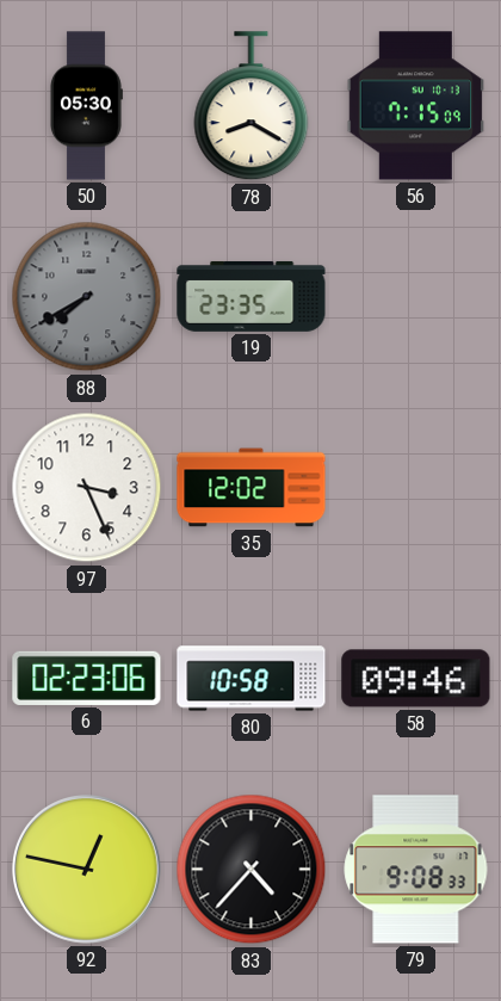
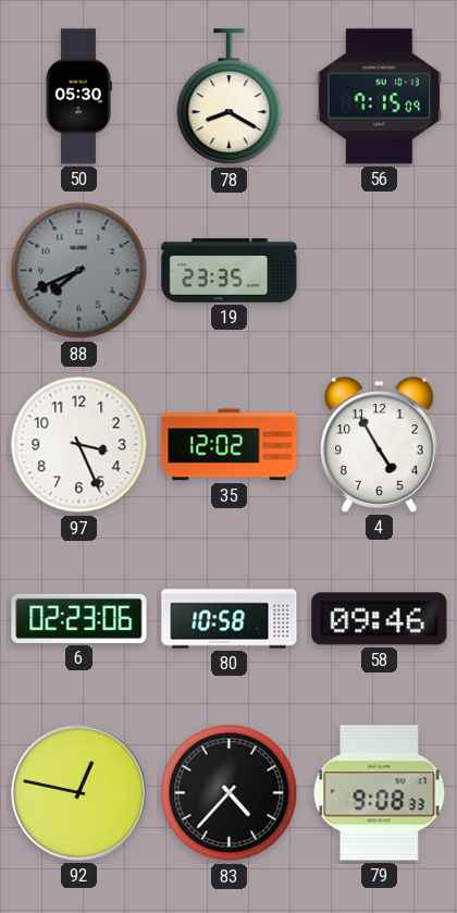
88: 7:40 -> 7:41
4: none -> 4:55
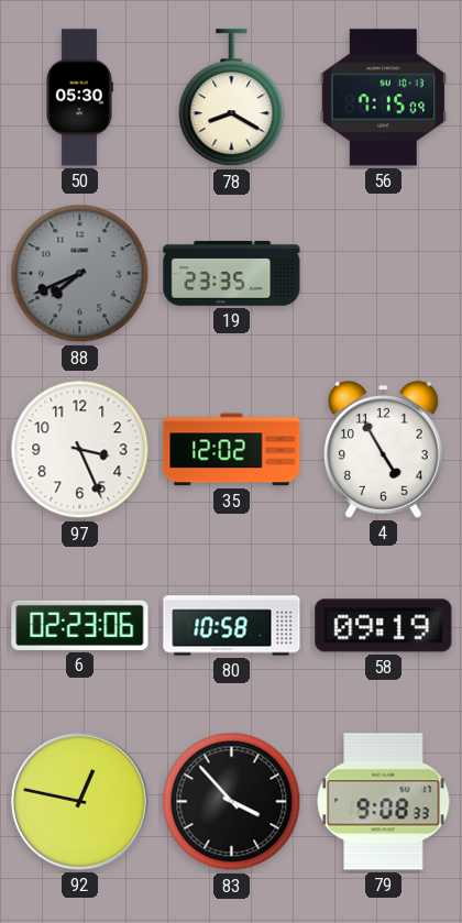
58: 09:46 -> 09:19
83: 4:37 -> 3:53
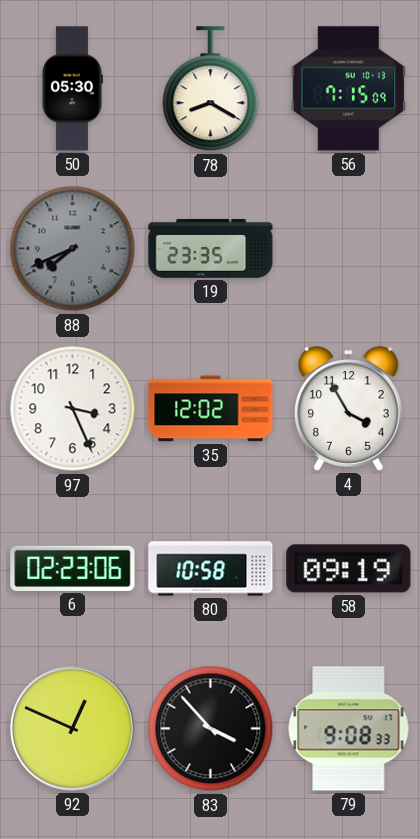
4: 4:55 -> 3:55
92: 12:47 -> 12:49
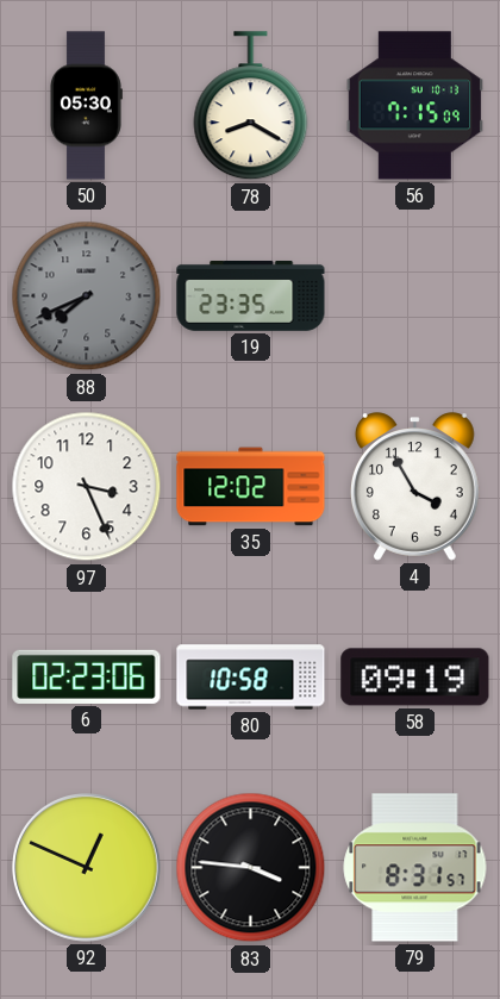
83: 3:53 -> 3:46
79: 9:08 -> 8:31
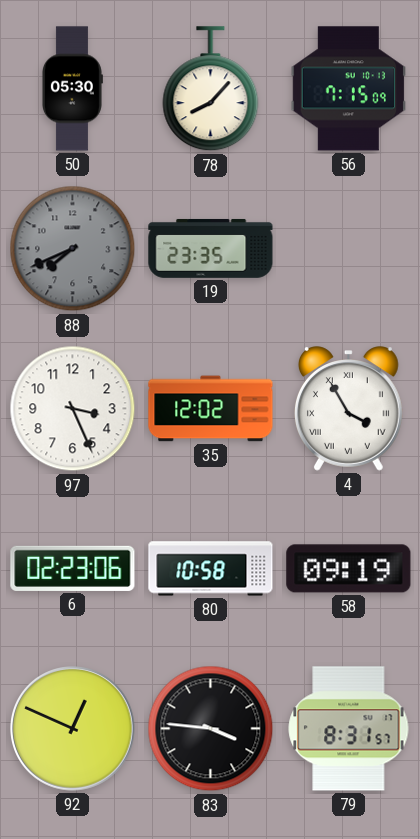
78: 8:20 -> 8:07
4 numerals: Arabic -> Roman
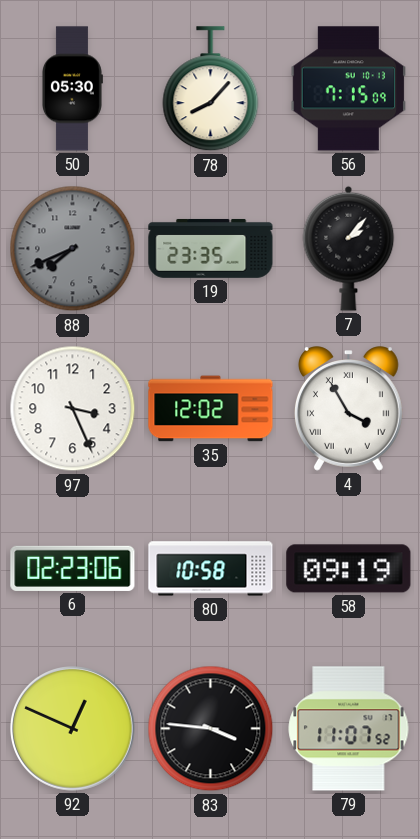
7: none -> 2:07
79: 8:31 -> 11:07
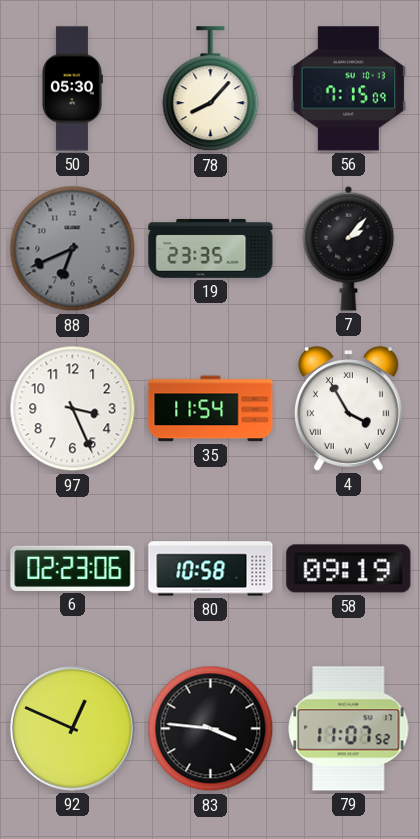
88: 7:41 -> 6:41
35: 12:02 -> 11:54
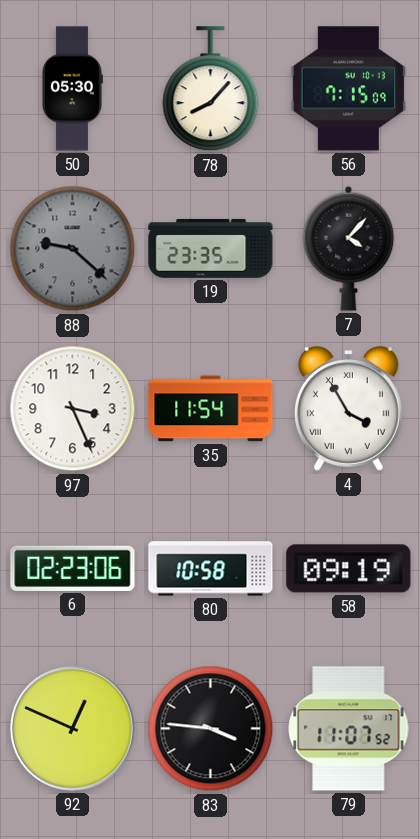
88: 6:41 -> 9:22
7: 2:07 -> 4:07
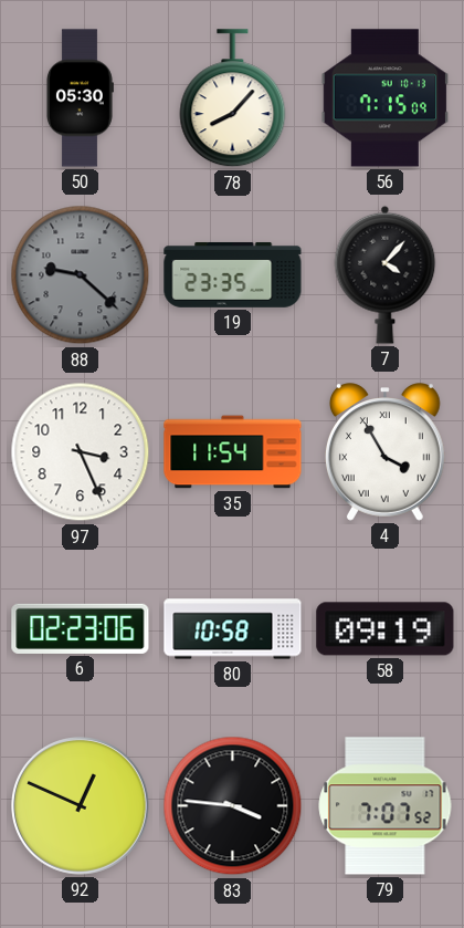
79: 11:07 -> 7:07
